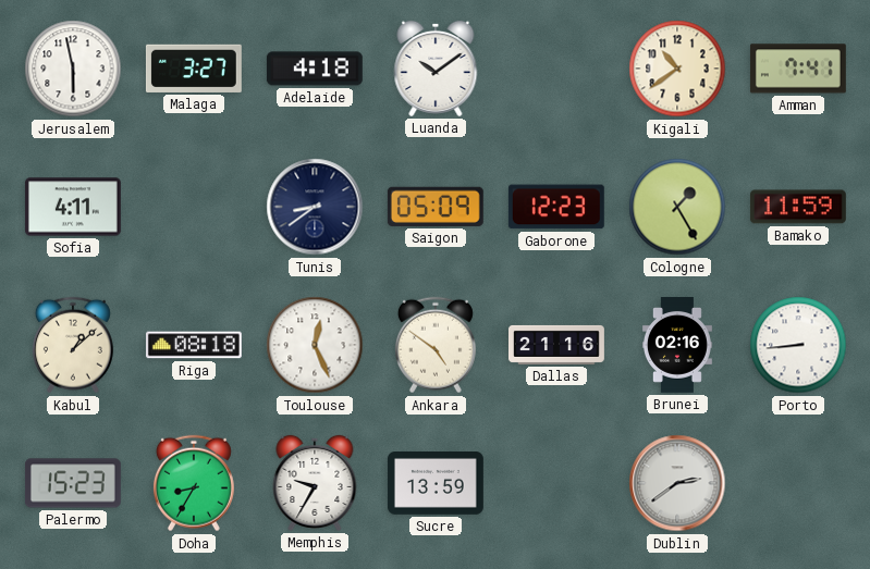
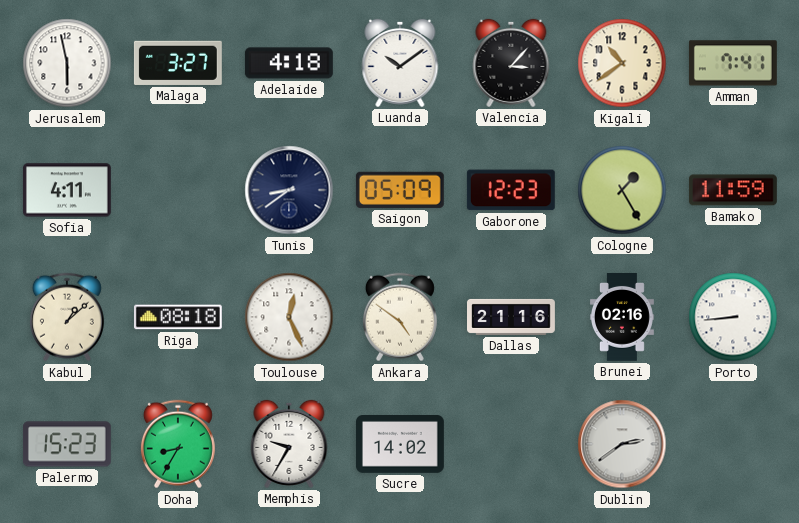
Valencia: none -> 3:07
Sucre: 13:59 -> 14:02
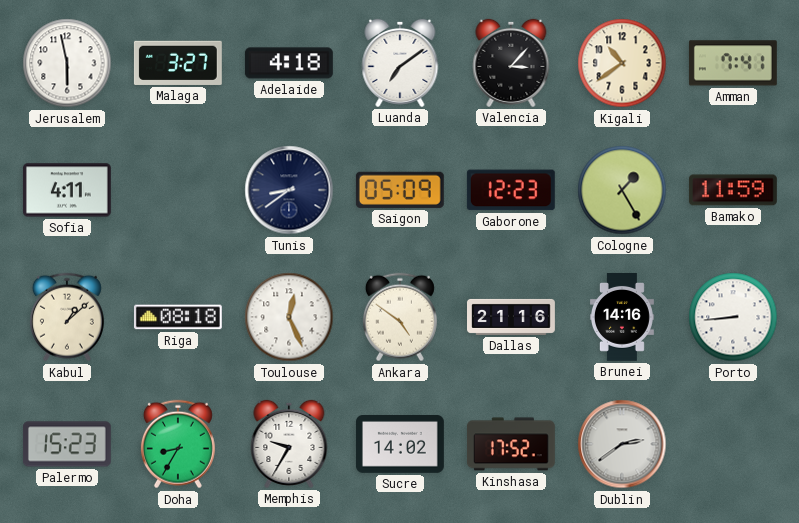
Luanda: 10:09 -> 7:09
Brunei: 02:16 -> 14:16
Kinshasa: none -> 17:52
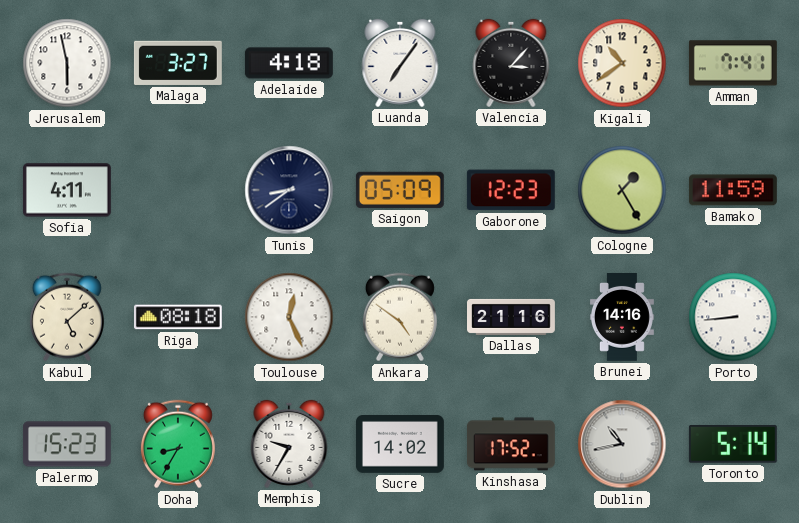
Luanda: 7:09 -> 7:06
Kabul: 1:08 -> 5:08
Dublin: 2:39 -> 10:43
Toronto: none -> 5:14
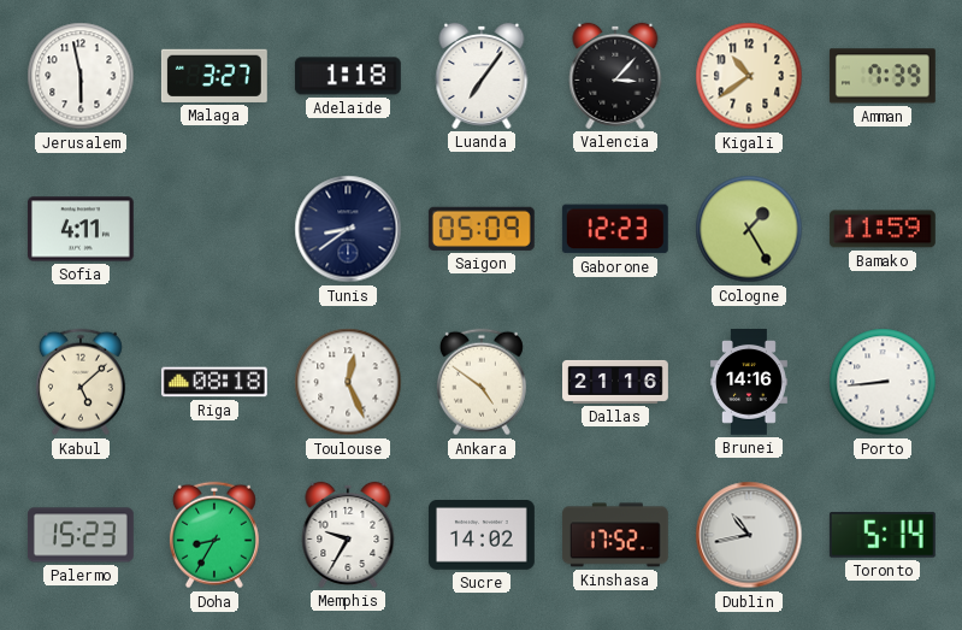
Adelaide: 4:18 -> 1:18
Amman: 7:41 -> 7:39
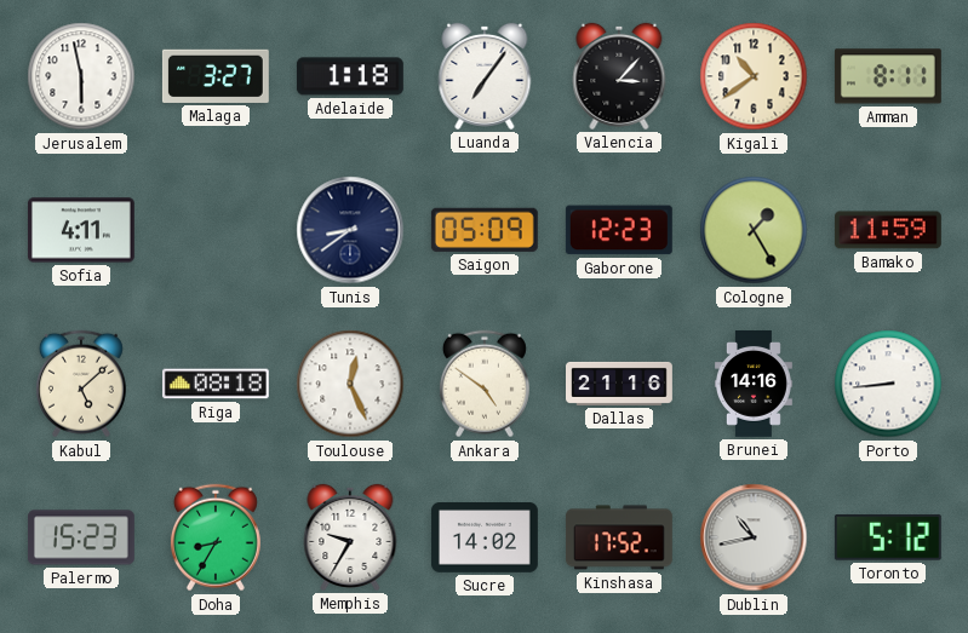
Amman: 7:39 -> 8:11
Toronto: 5:14 -> 5:12
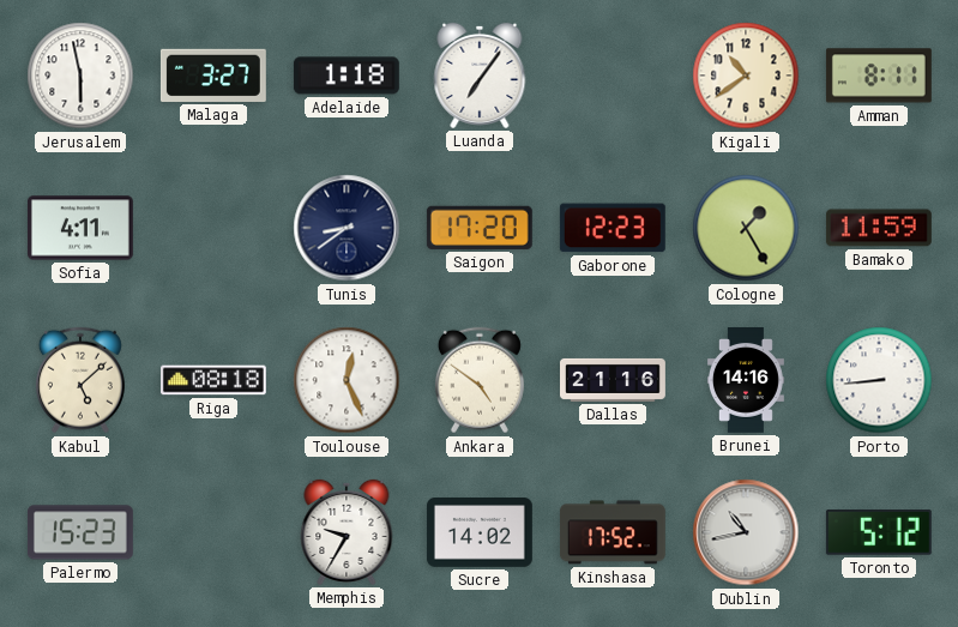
Valencia: 3:07 -> none
Saigon: 05:09 -> 17:20
Doha: 8:35 -> none
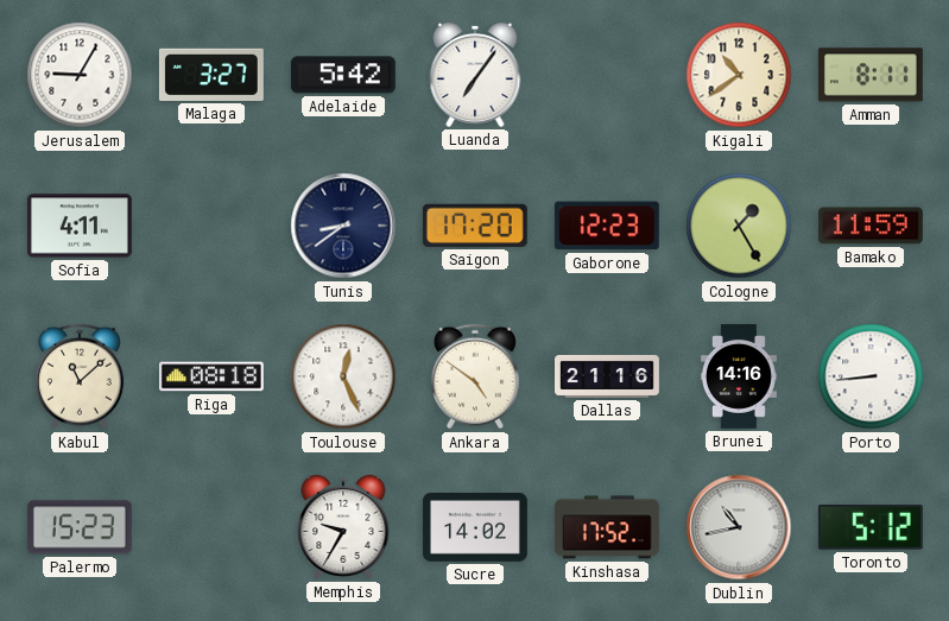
Jerusalem: 5:58 -> 9:05
Adelaide: 1:18 -> 5:42
Kabul: 5:08 -> 11:08
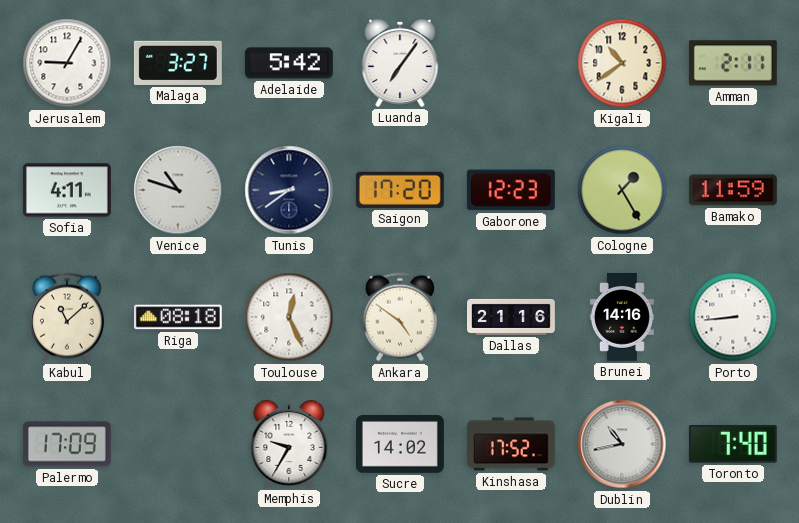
Amman: 8:11 -> 2:11
Venice: none -> 10:48
Palermo: 15:23 -> 17:09
Toronto: 5:12 -> 7:40
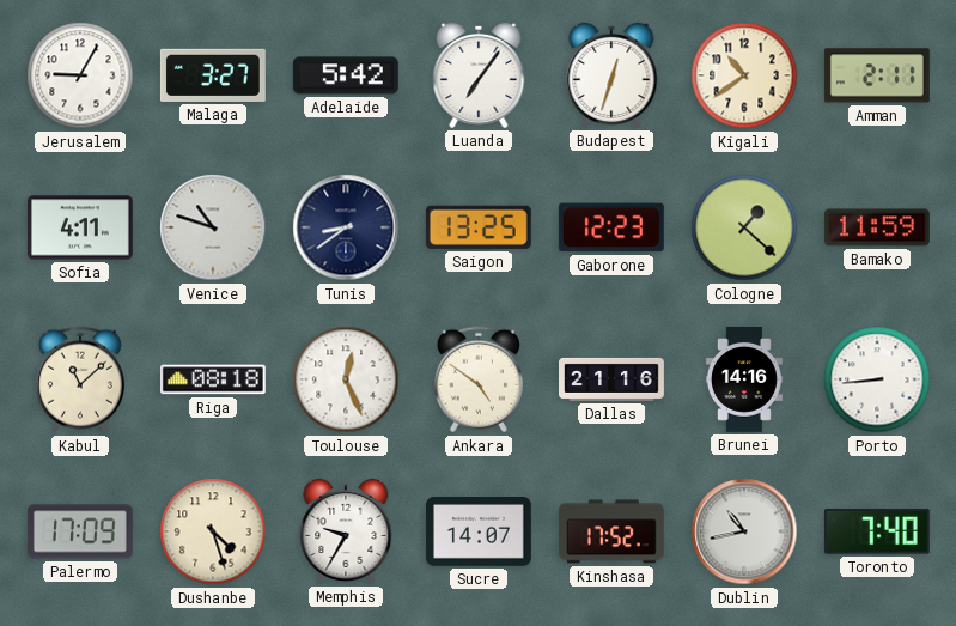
Budapest: none -> 12:33
Saigon: 17:20 -> 13:25
Cologne: 1:25 -> 1:22
Dushanbe: none -> 4:27
Sucre: 14:02 -> 14:07
